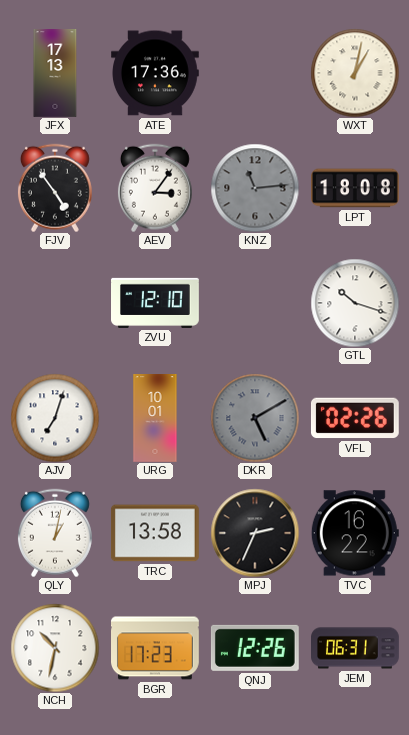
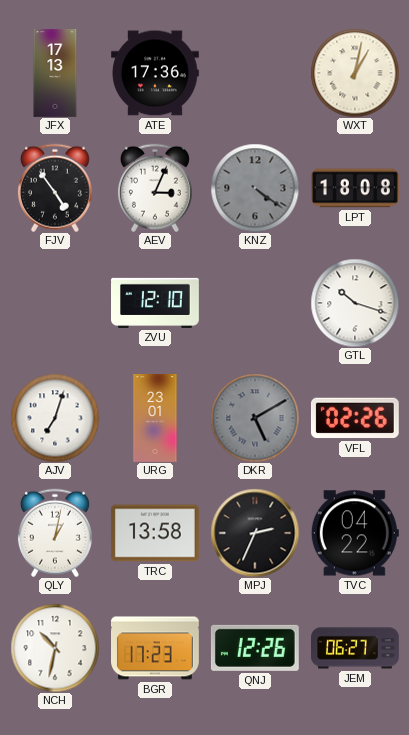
AEV: 3:06 -> 3:04
KNZ: 11:14 -> 4:21
URG: 10:01 -> 23:01
TVC: 16:22 -> 04:22
JEM: 06:31 -> 06:27
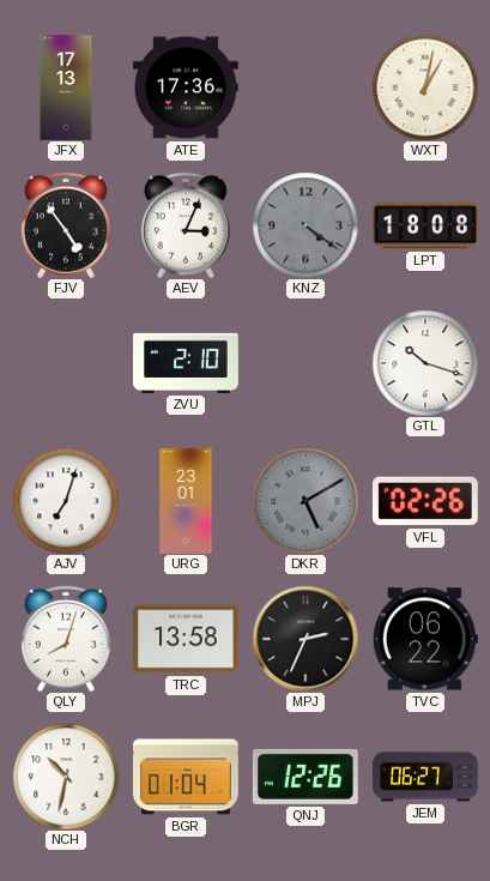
ZVU: 12:10 -> 2:10
QLY: 1:02 -> 8:03
TVC: 04:22 -> 06:22
BGR: 17:23 -> 01:04
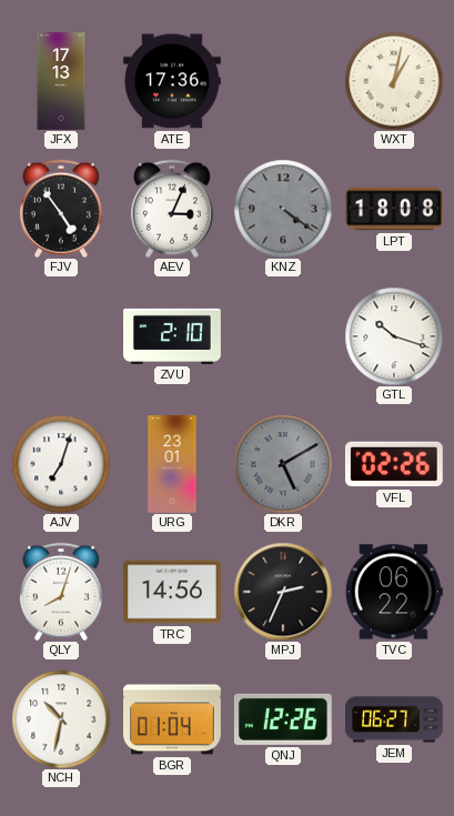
TRC: 13:58 -> 14:56
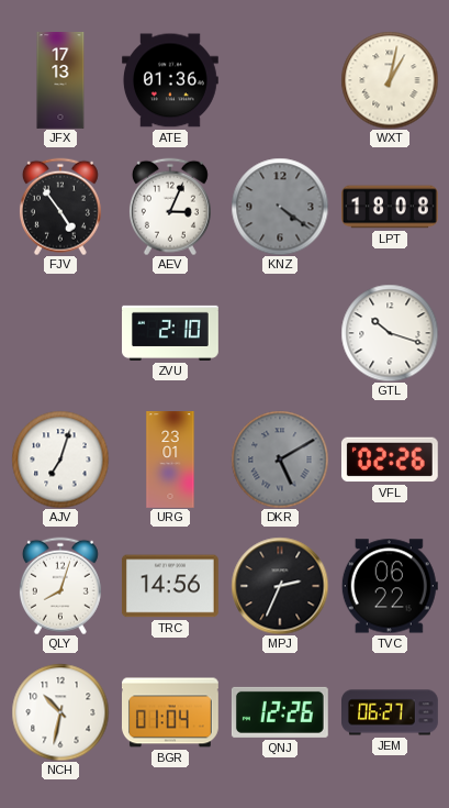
ATE: 17:36 -> 01:36
